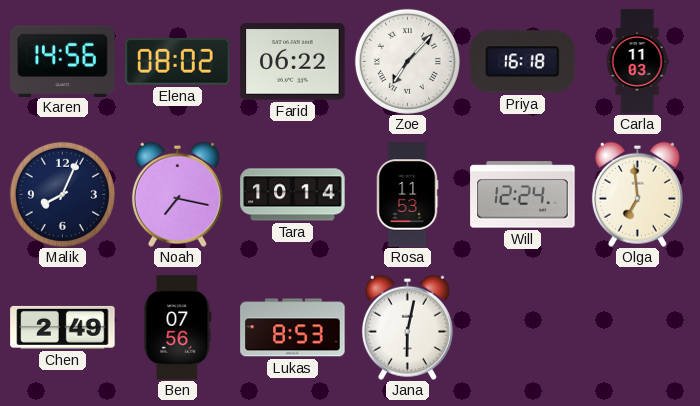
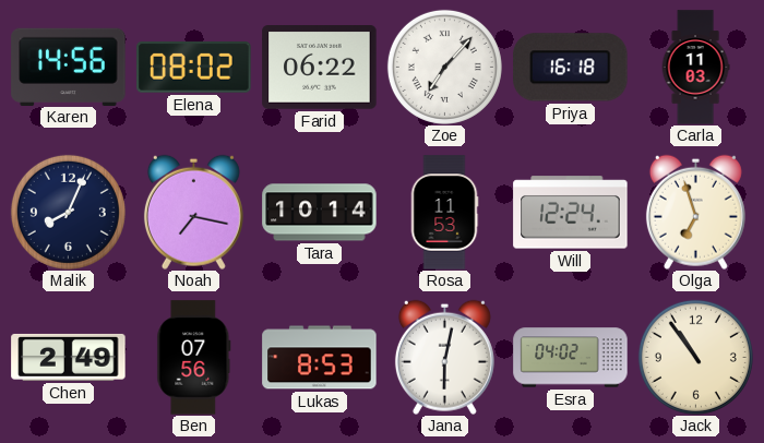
Olga: 6:59 -> 6:57
Esra: none -> 04:02
Jack: none -> 10:54
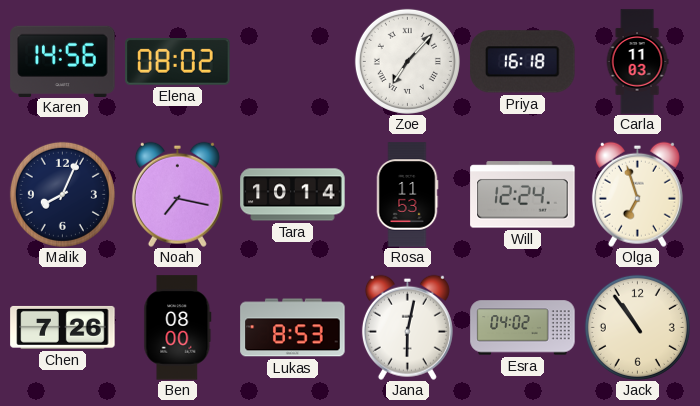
Farid: 06:22 -> none
Chen: 2:49 -> 7:26
Ben: 07:56 -> 08:00
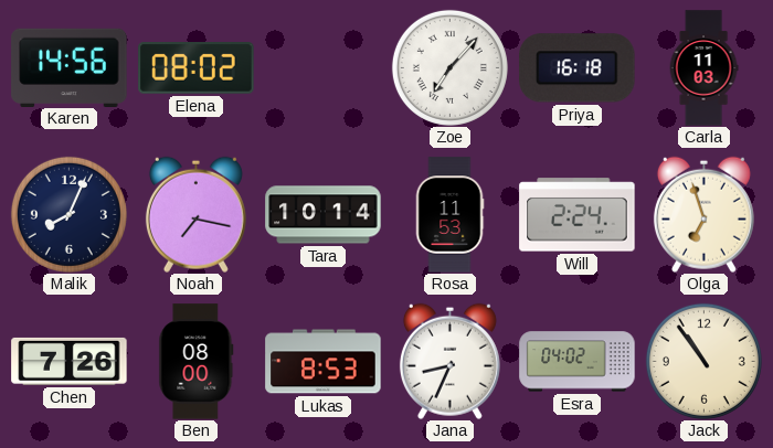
Will: 12:24 -> 2:24
Jana: 6:02 -> 8:34
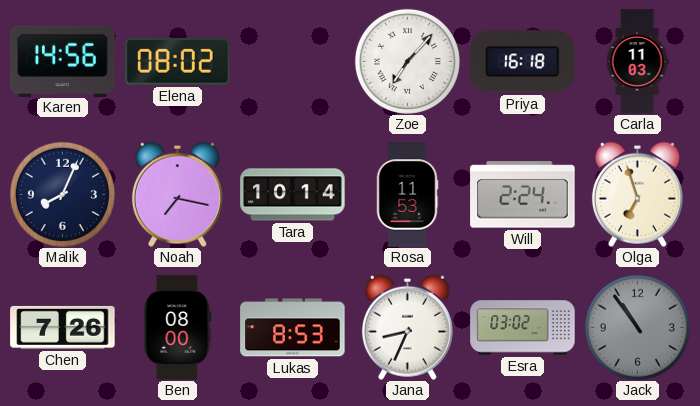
Esra: 04:02 -> 03:02
Jack dial: cream -> grey
